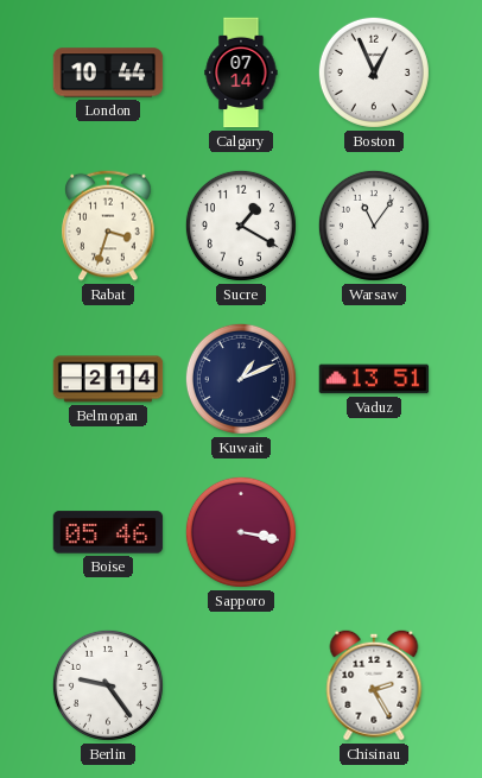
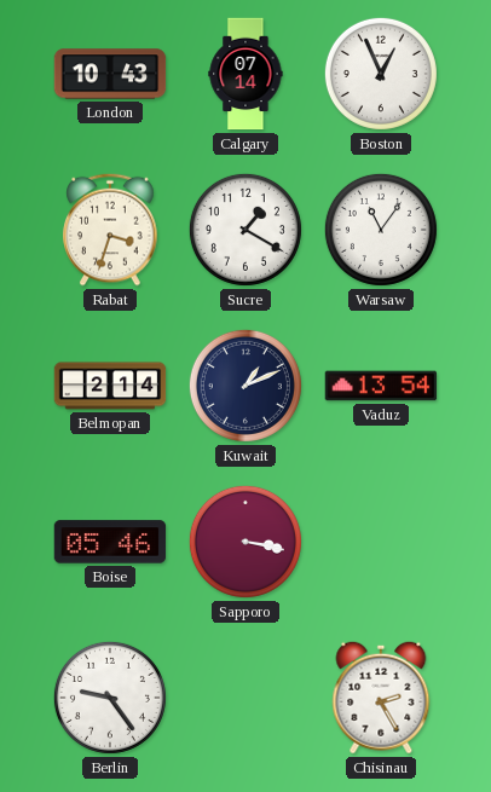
London: 10:44 -> 10:43
Vaduz: 13:51 -> 13:54
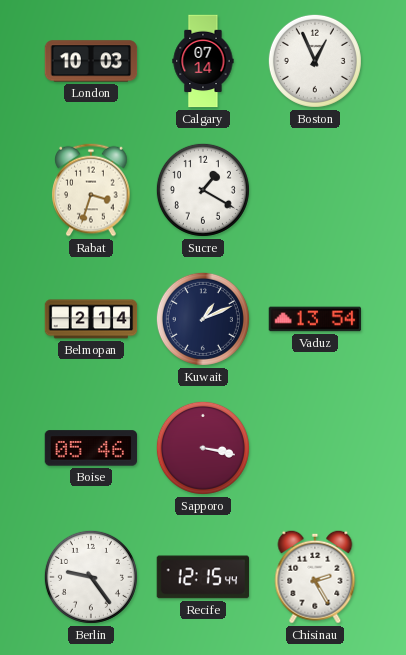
London: 10:43 -> 10:03
Warsaw: 11:06 -> none
Recife: none -> 12:15
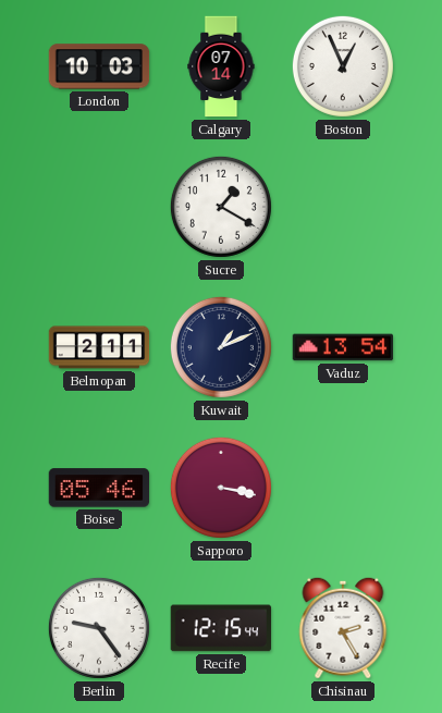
Rabat: 3:33 -> none
Belmopan: 2:14 -> 2:11
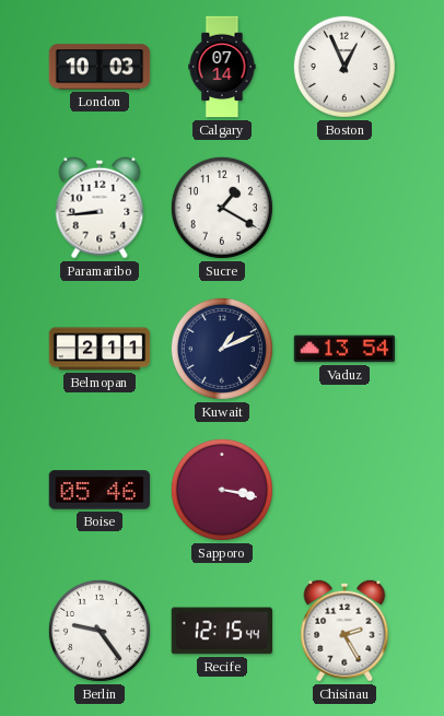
Paramaribo: none -> 8:44
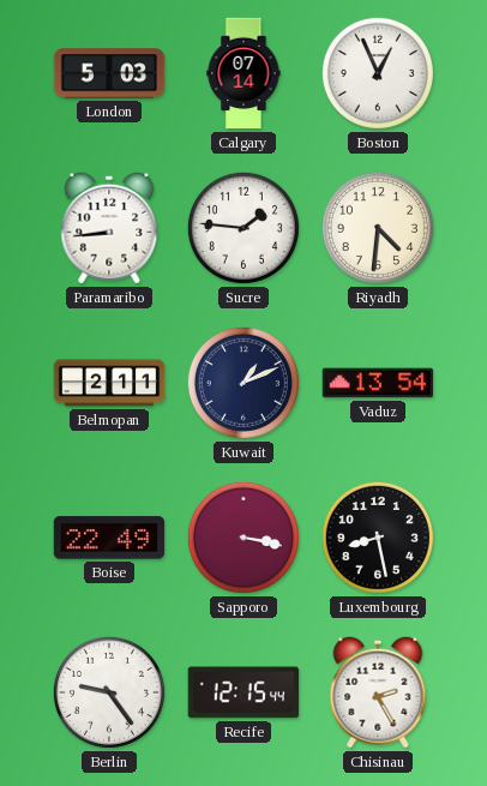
London: 10:03 -> 5:03
Sucre: 1:20 -> 1:46
Riyadh: none -> 4:31
Boise: 05:46 -> 22:49
Luxembourg: none -> 8:28
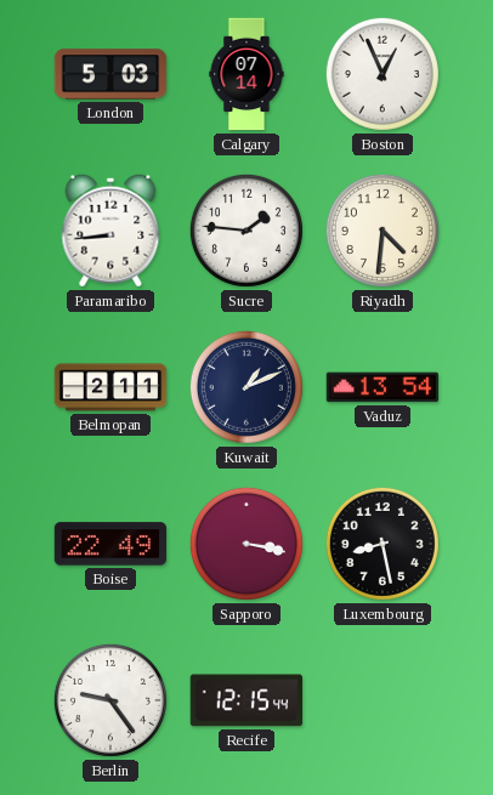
Chisinau: 2:25 -> none
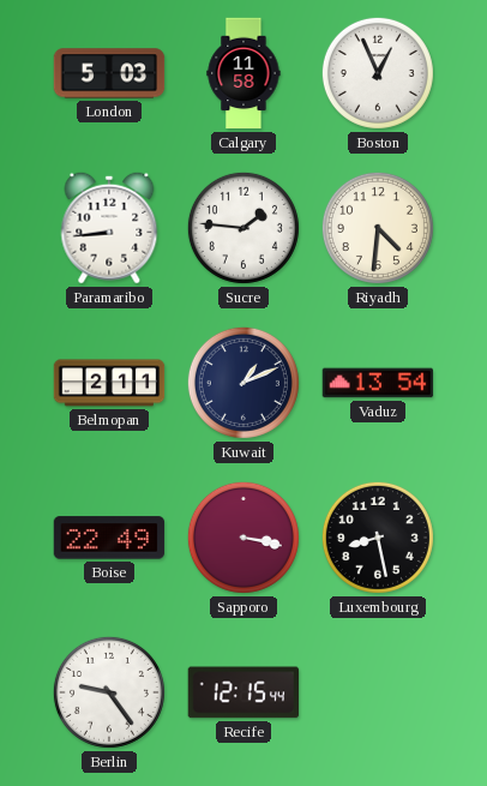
Calgary: 07:14 -> 11:58
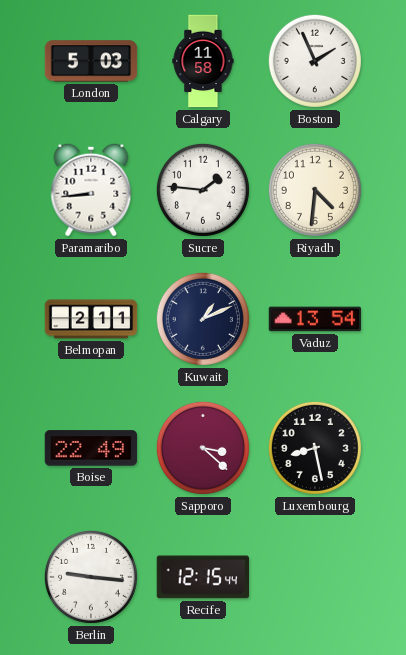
Boston: 12:56 -> 1:56
Sapporo: 3:17 -> 3:22
Berlin: 9:24 -> 9:16
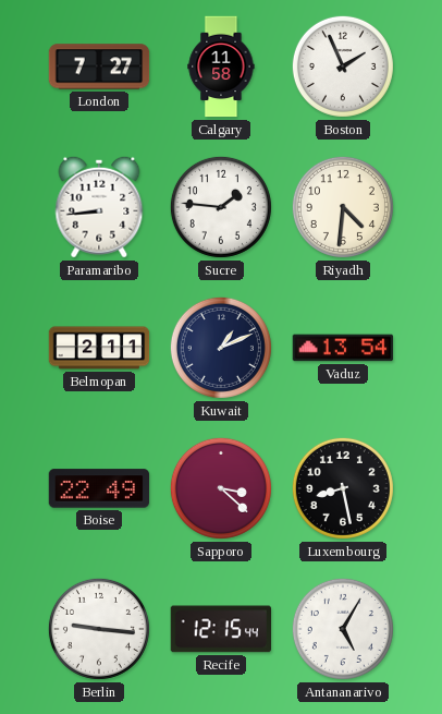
London: 5:03 -> 7:27
Antananarivo: none -> 5:05
